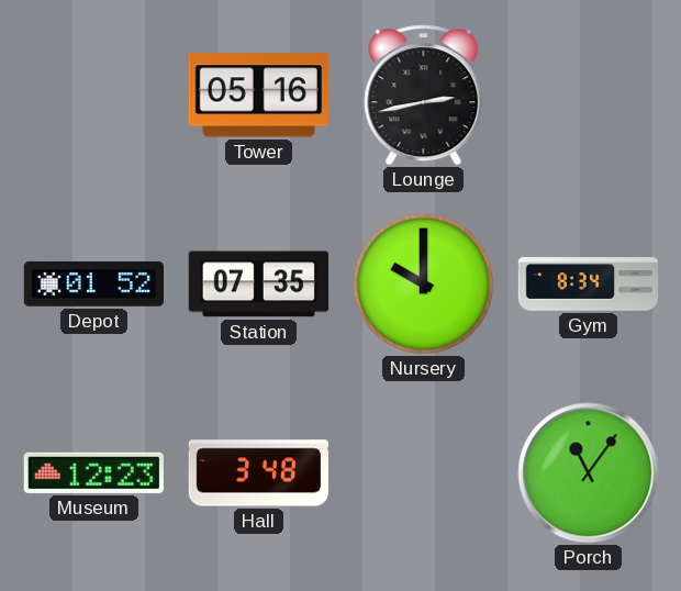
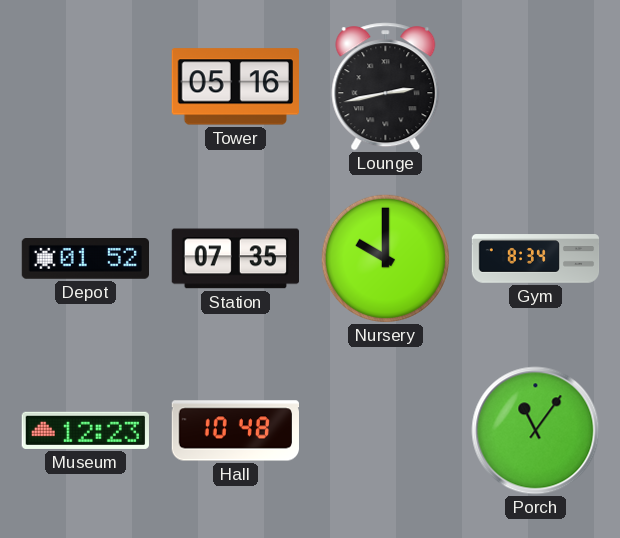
Hall: 3:48 -> 10:48
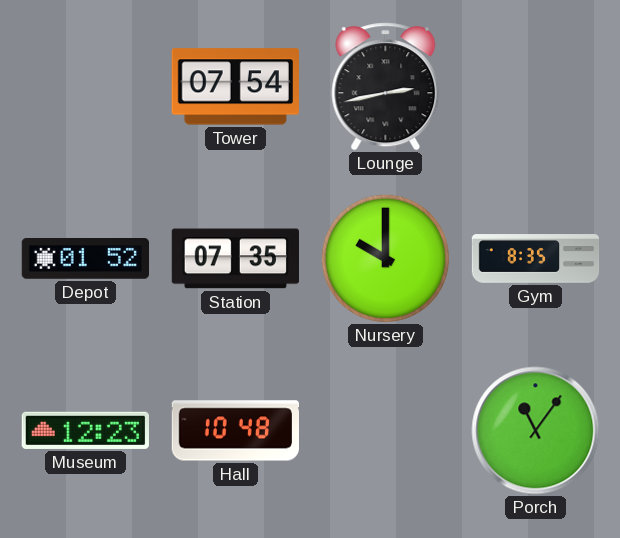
Tower: 05:16 -> 07:54
Gym: 8:34 -> 8:35
